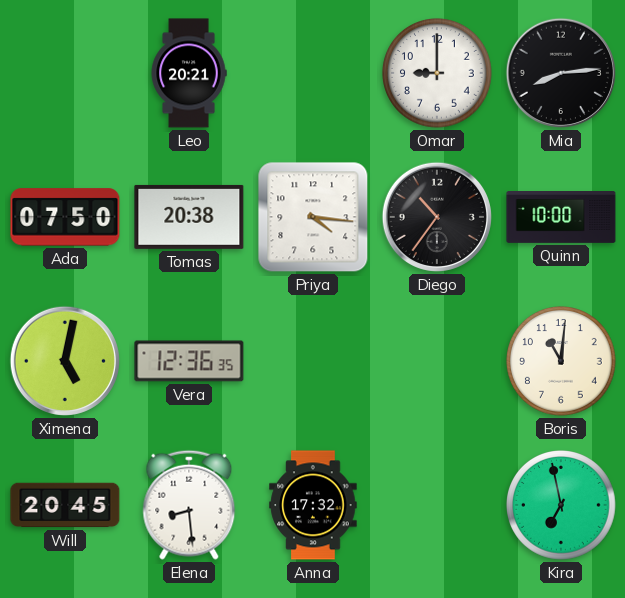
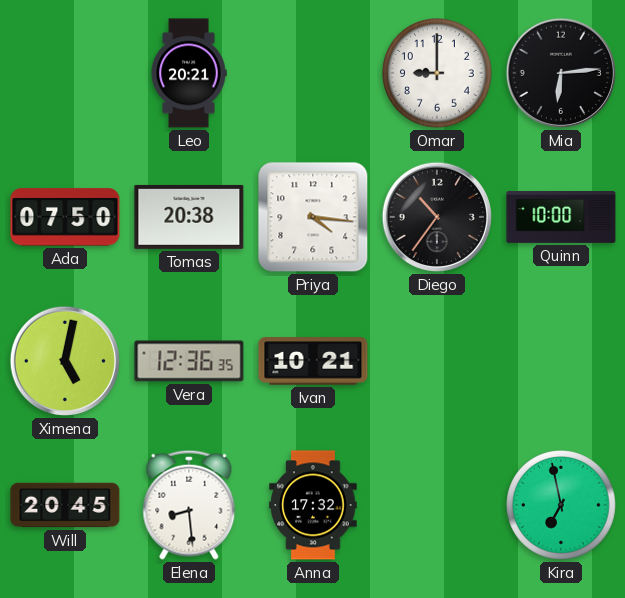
Mia: 8:14 -> 6:14
Ivan: none -> 10:21
Boris: 11:01 -> none
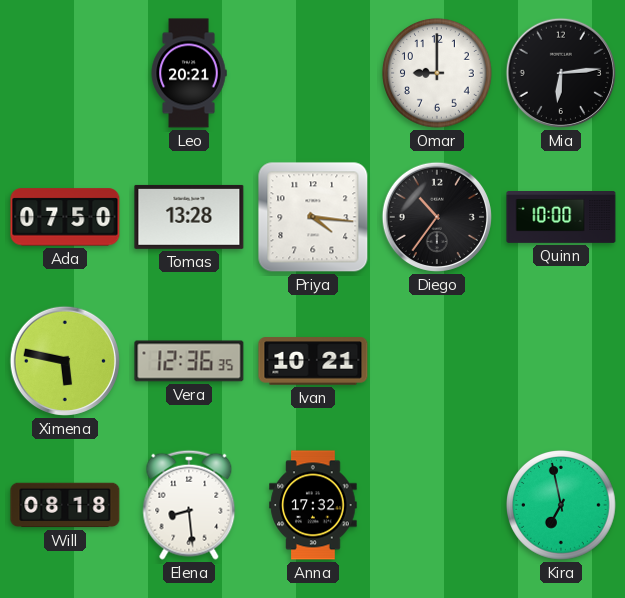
Tomas: 20:38 -> 13:28
Ximena: 5:02 -> 5:47
Will: 20:45 -> 08:18
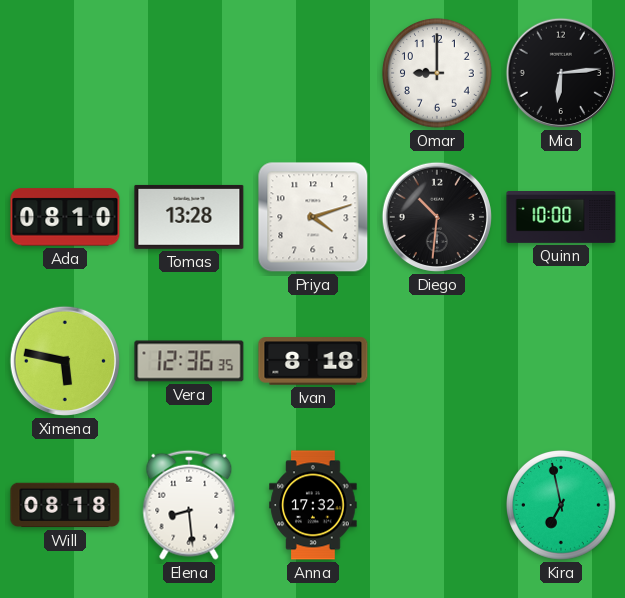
Leo: 20:21 -> none
Ada: 07:50 -> 08:10
Priya: 4:16 -> 4:12
Diego: 10:36 -> 10:31
Ivan: 10:21 -> 8:18
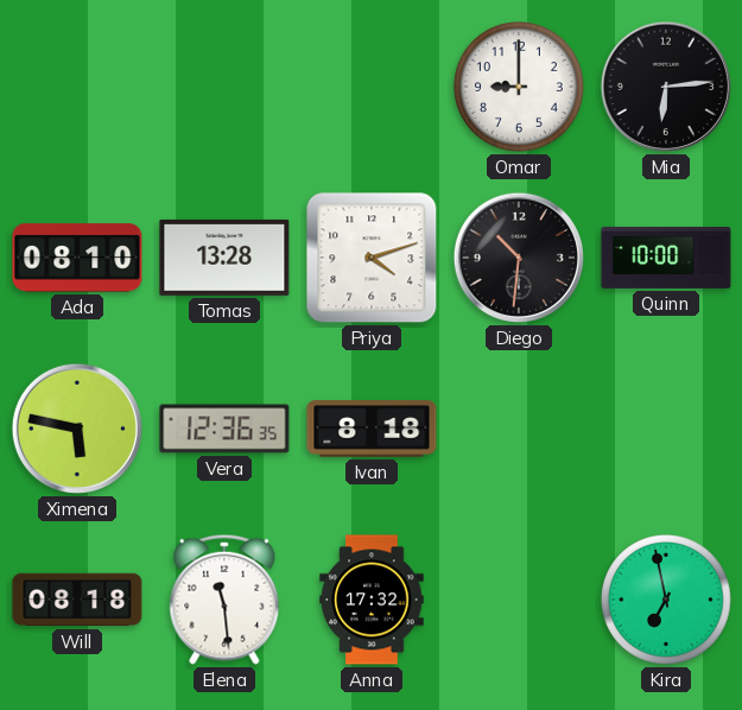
Elena: 8:29 -> 11:29
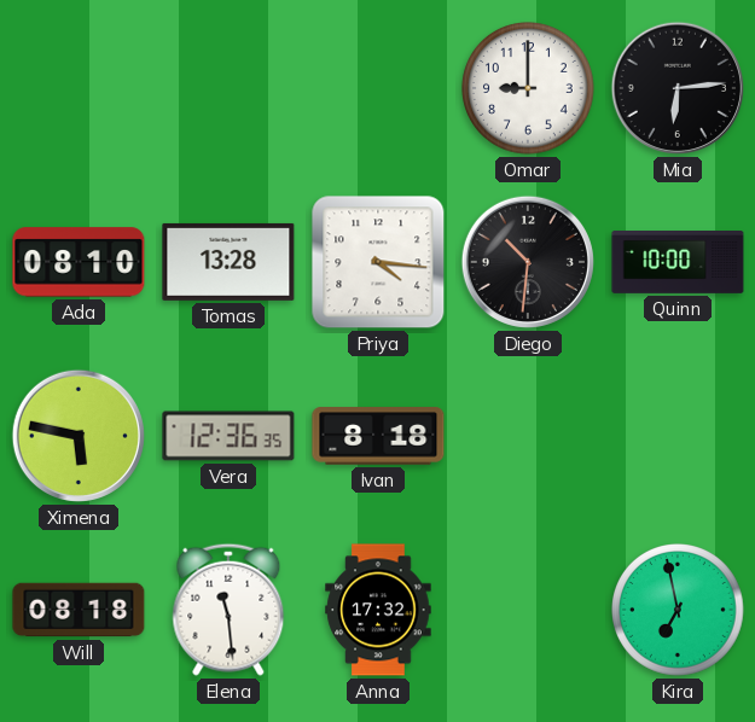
Priya: 4:12 -> 4:16
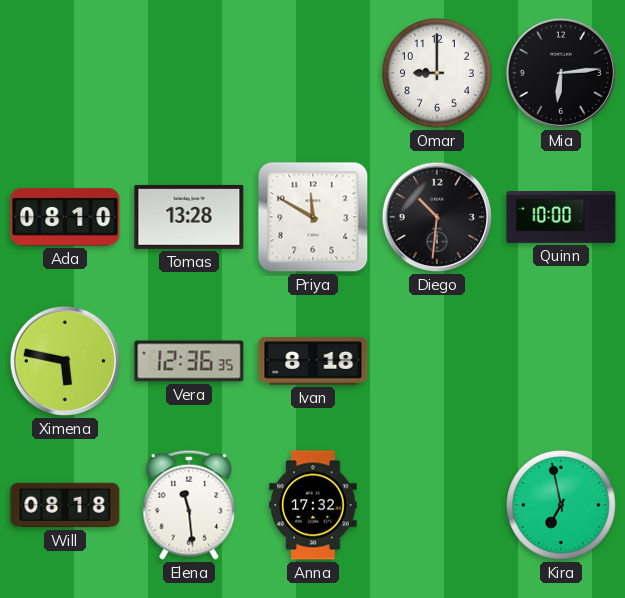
Priya: 4:16 -> 11:50
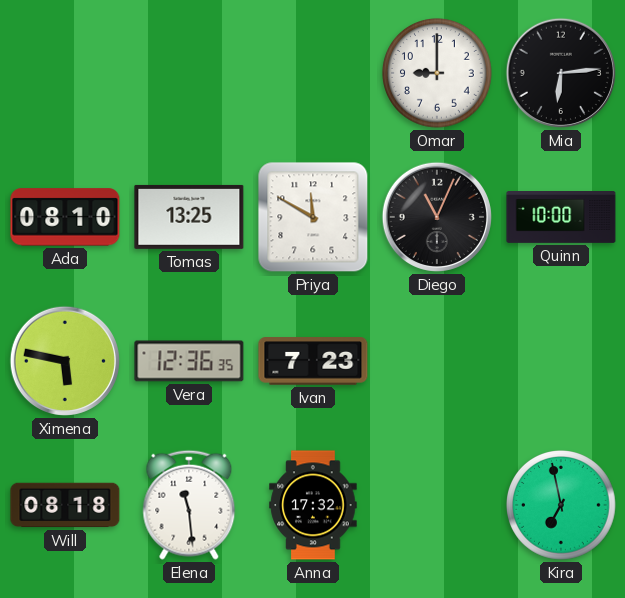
Tomas: 13:28 -> 13:25
Diego: 10:31 -> 11:04
Ivan: 8:18 -> 7:23
